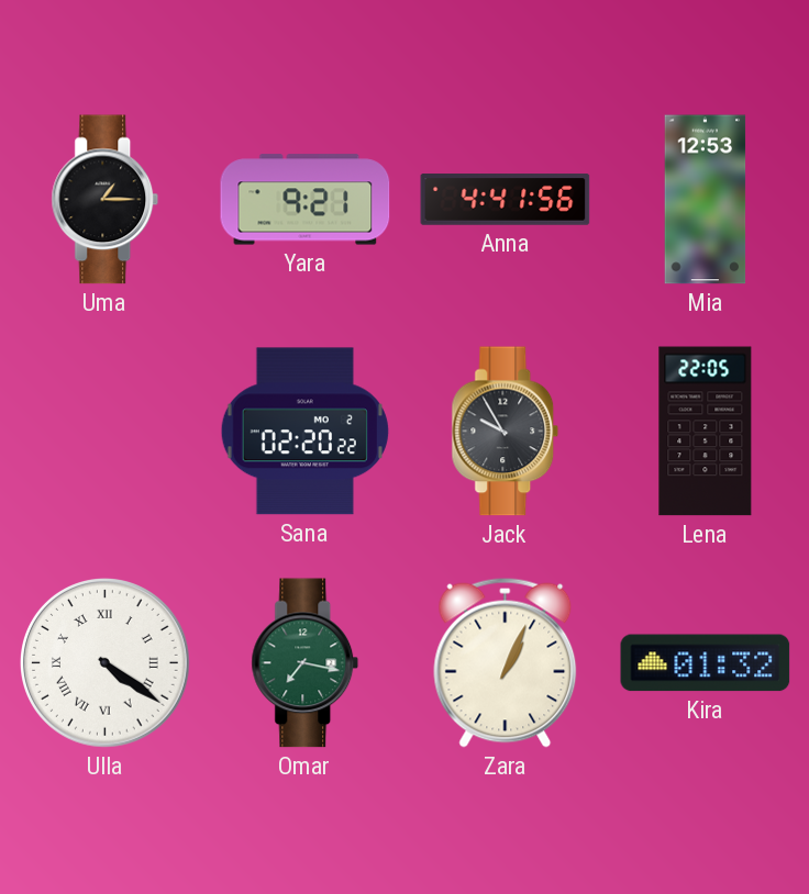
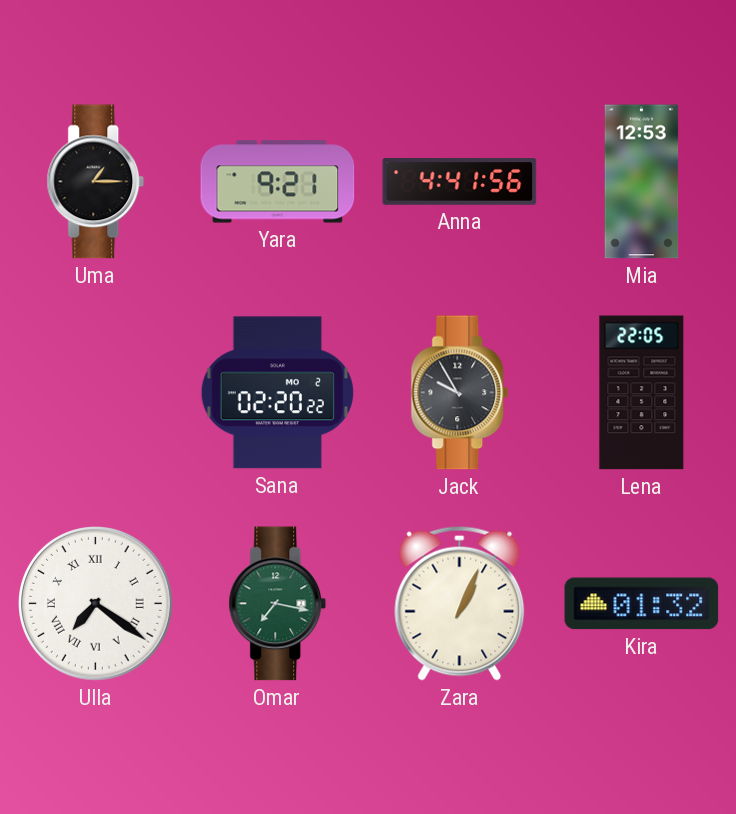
Ulla: 4:21 -> 7:21
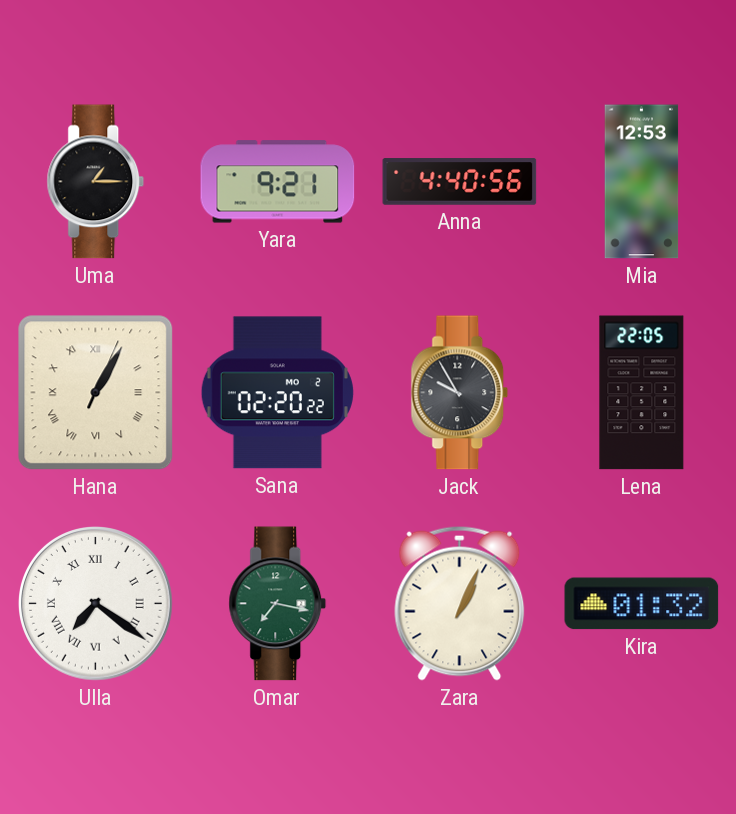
Anna: 4:41 -> 4:40
Hana: none -> 1:05
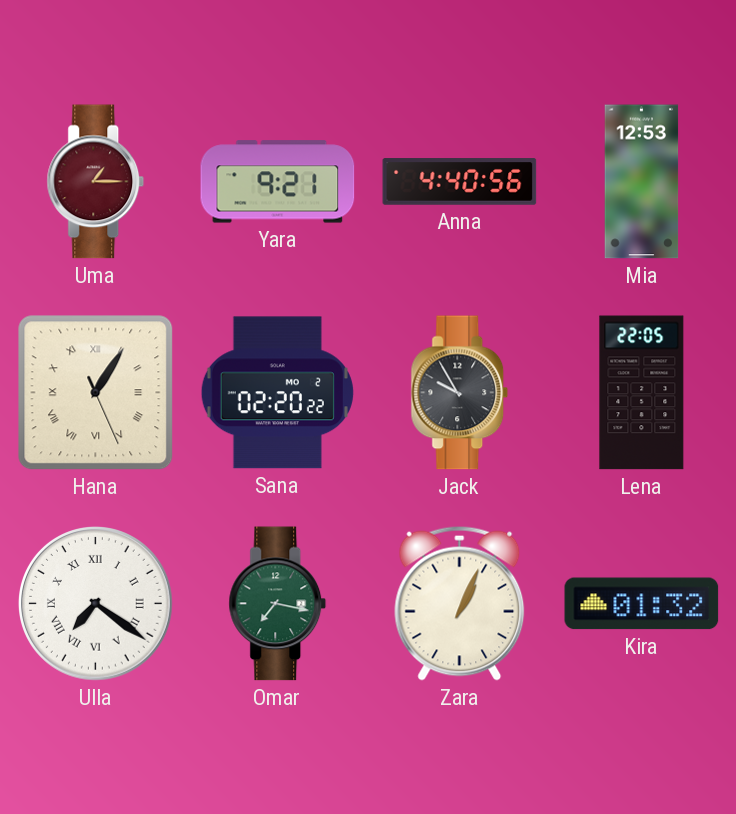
Uma dial: black -> burgundy
Hana: 1:05:04 -> 1:05:26
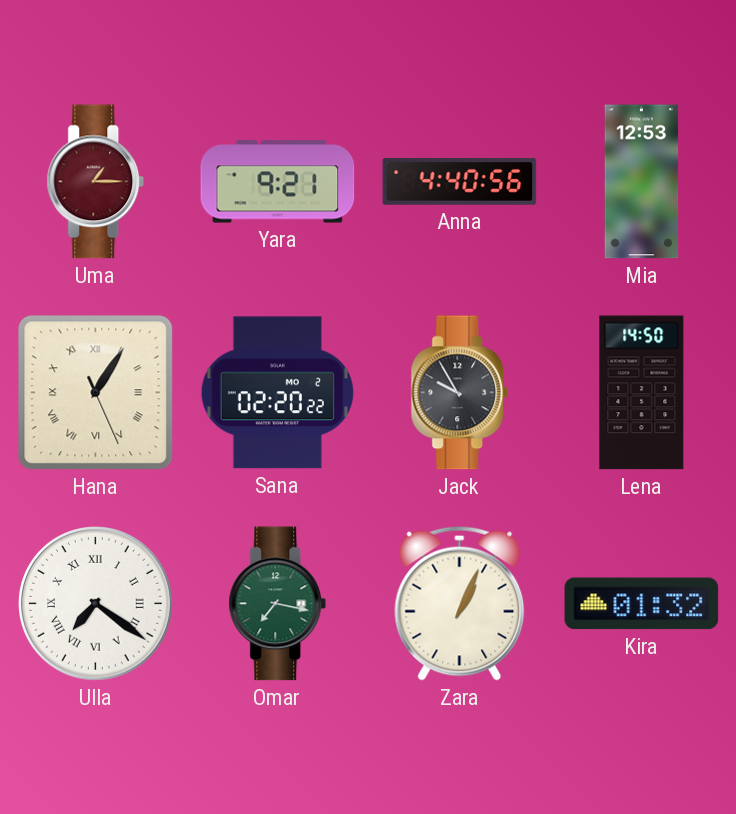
Lena: 22:05 -> 14:50
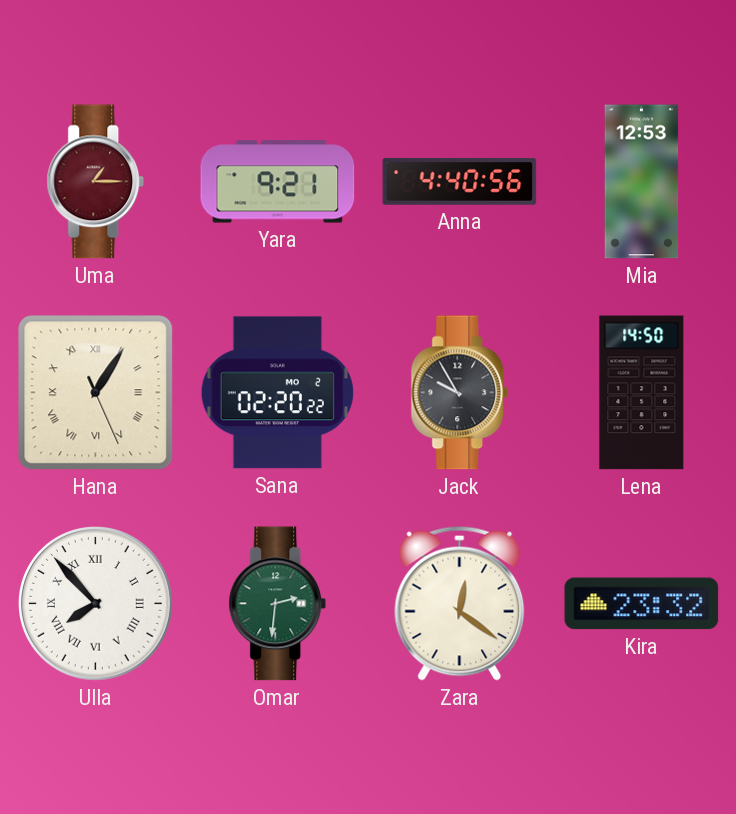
Ulla: 7:21 -> 7:53
Omar: 7:17 -> 2:31
Zara: 1:04 -> 12:21
Kira: 01:32 -> 23:32
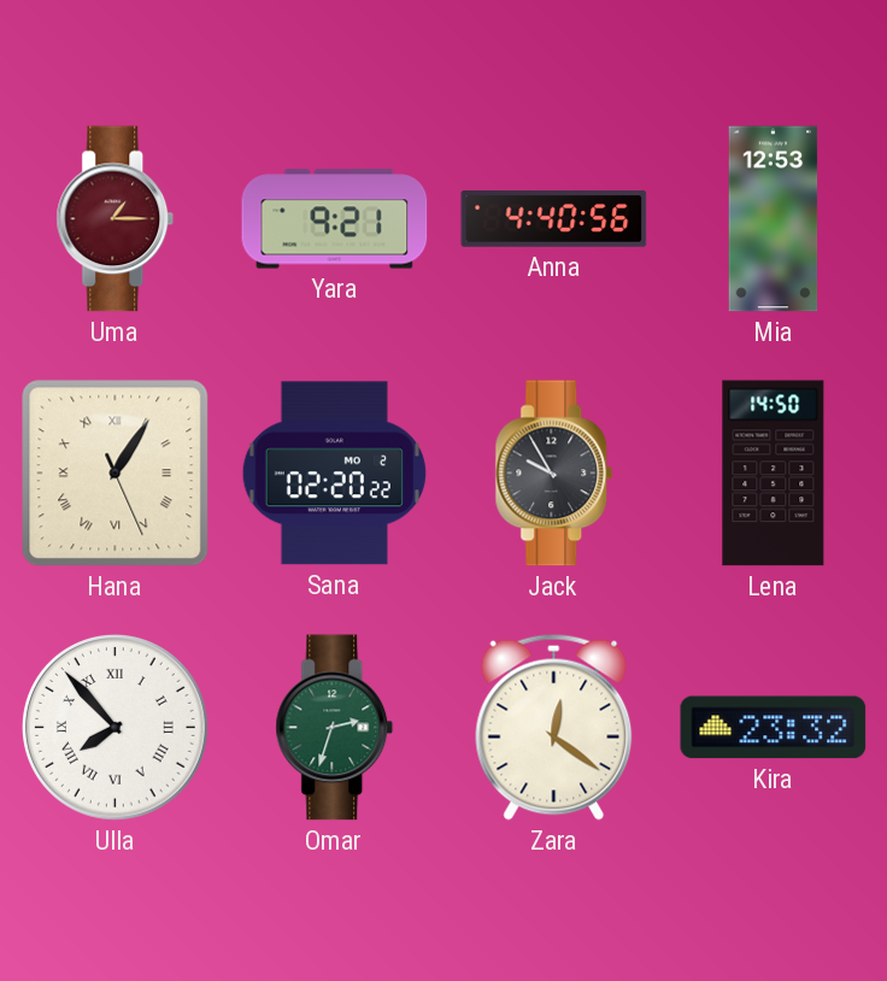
Omar: 2:31 -> 2:33
